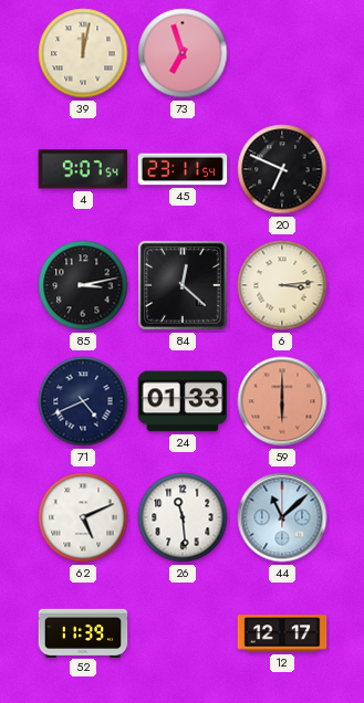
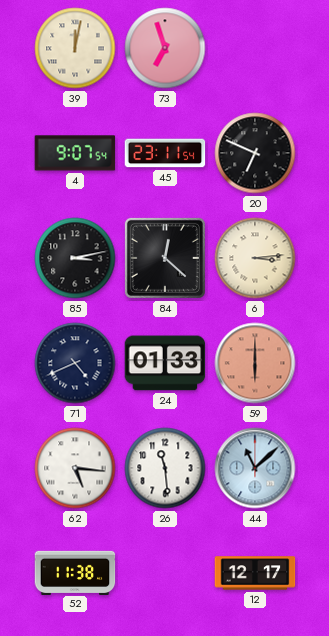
62: 5:11 -> 5:16
52: 11:39 -> 11:38
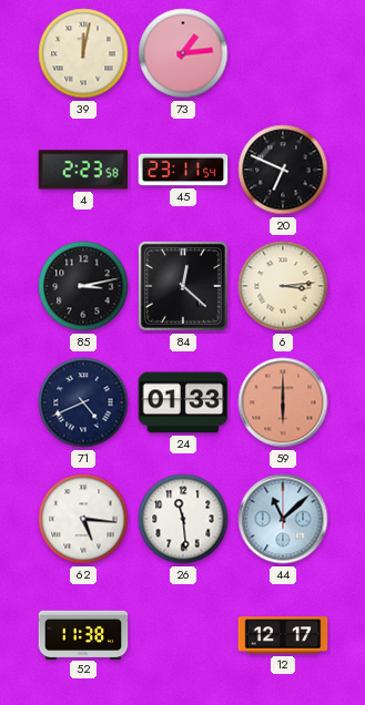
73: 6:57 -> 1:14
4: 9:07 -> 2:23
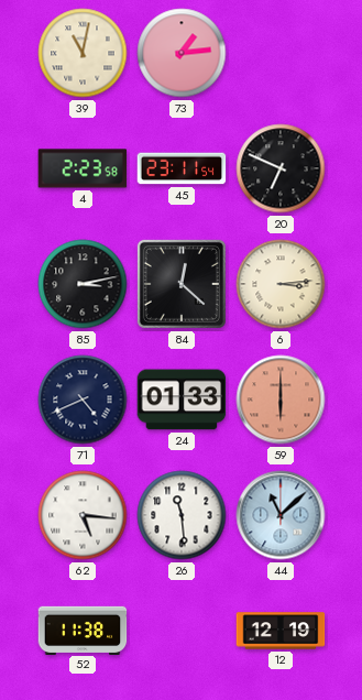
39: 12:02 -> 11:02
12: 12:17 -> 12:19
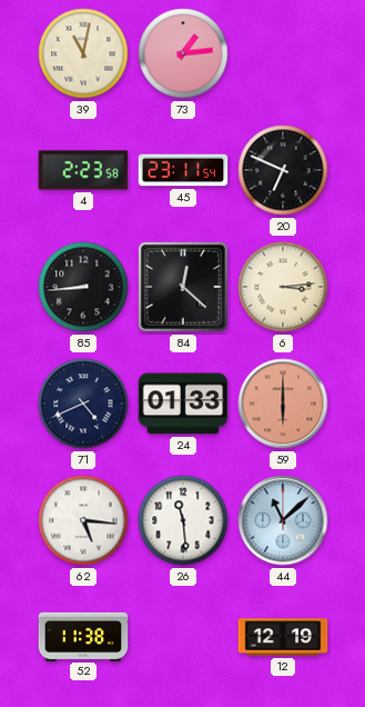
85: 3:13 -> 8:44
